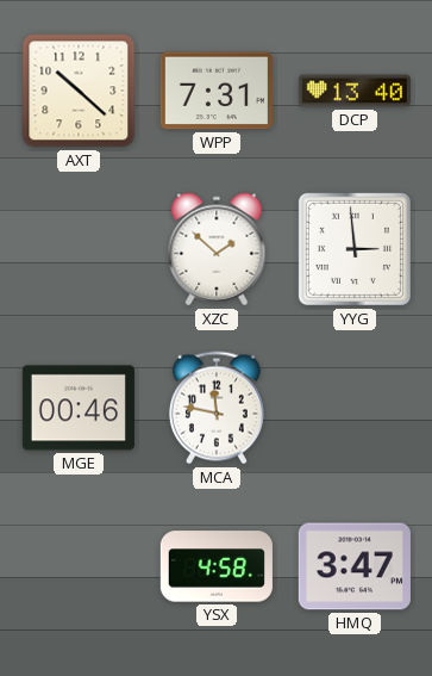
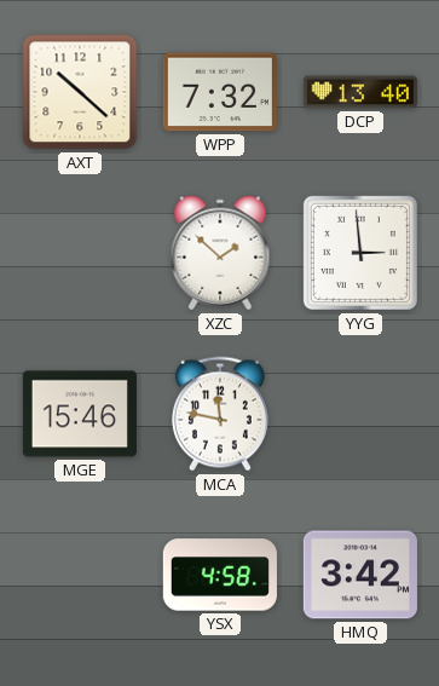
WPP: 7:31 -> 7:32
MGE: 00:46 -> 15:46
HMQ: 3:47 -> 3:42
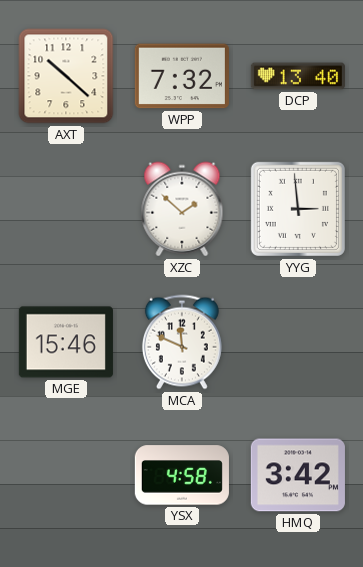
MCA: 11:47 -> 11:49
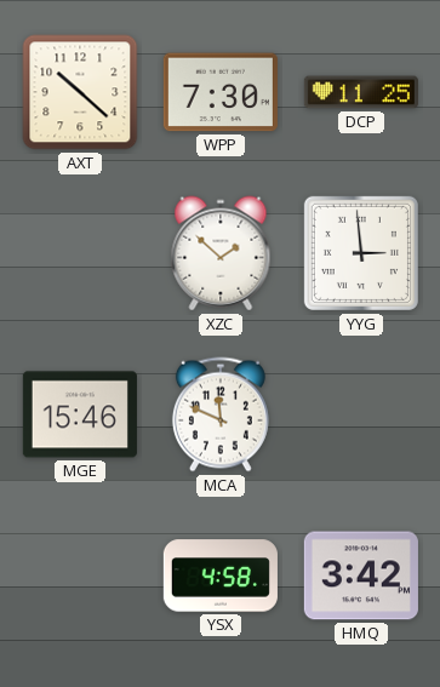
WPP: 7:32 -> 7:30
DCP: 13:40 -> 11:25
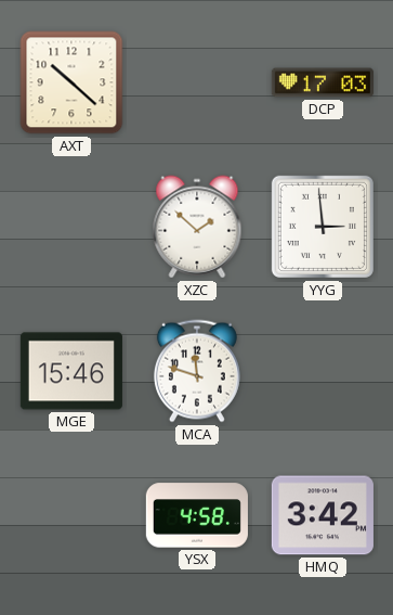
WPP: 7:30 -> none
DCP: 11:25 -> 17:03
MCA: 11:49 -> 11:48
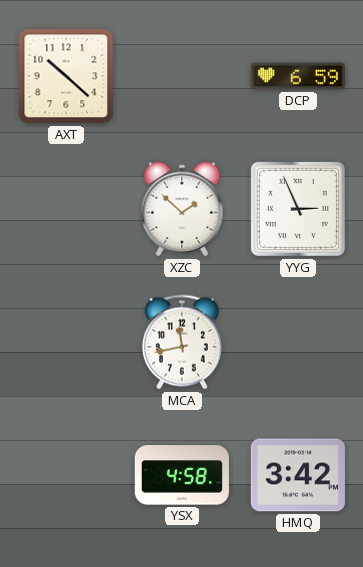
DCP: 17:03 -> 6:59
YYG: 2:59 -> 2:56
MGE: 15:46 -> none
MCA: 11:48 -> 11:43
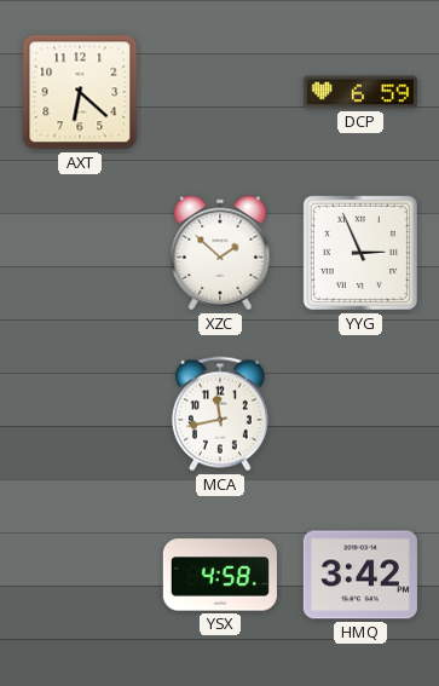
AXT: 10:22 -> 6:22
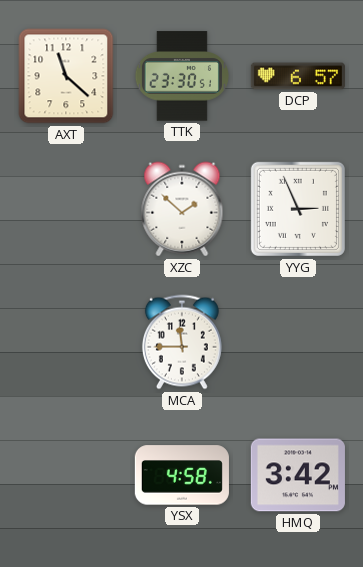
AXT: 6:22 -> 11:22
TTK: none -> 23:30
DCP: 6:59 -> 6:57
MCA: 11:43 -> 11:45
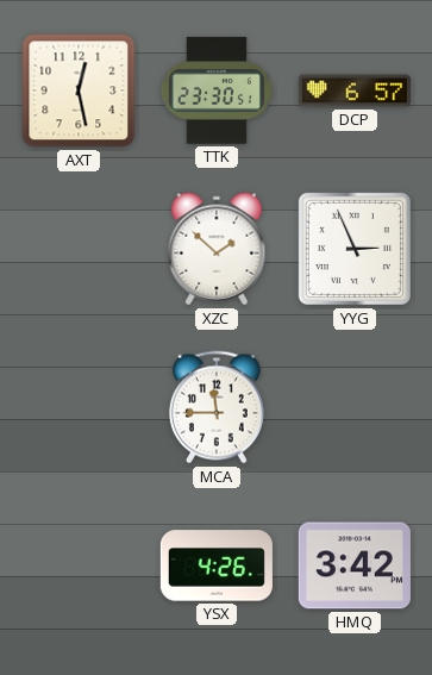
AXT: 11:22 -> 12:28
YSX: 4:58 -> 4:26
